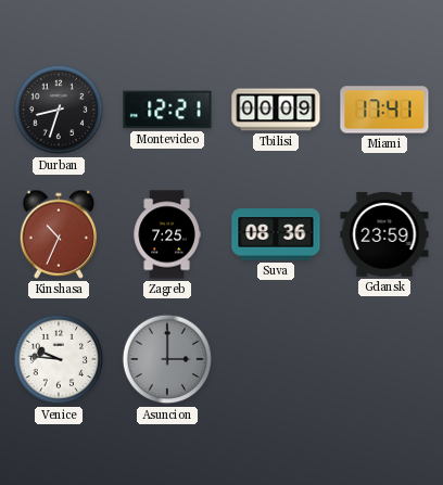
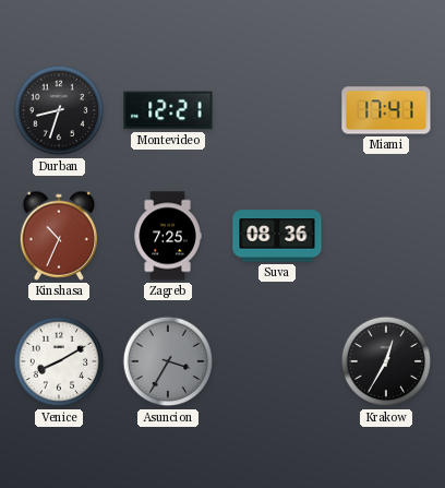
Tbilisi: 00:09 -> none
Gdansk: 23:59 -> none
Venice: 9:46 -> 8:10
Asuncion: 3:00 -> 3:35
Krakow: none -> 12:35
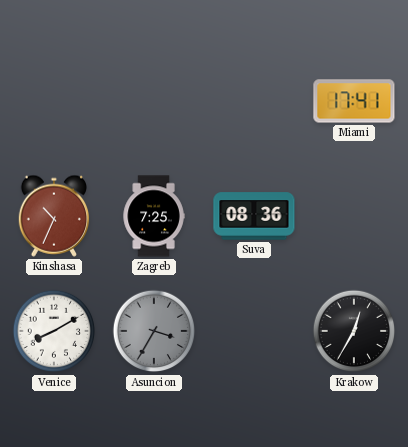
Durban: 8:33 -> none
Montevideo: 12:21 -> none
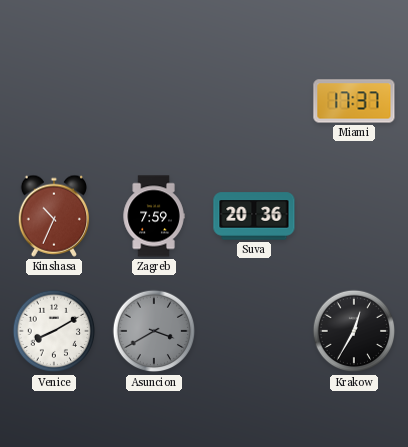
Miami: 17:41 -> 17:37
Zagreb: 7:25 -> 7:59
Suva: 08:36 -> 20:36
Asuncion: 3:35 -> 3:40
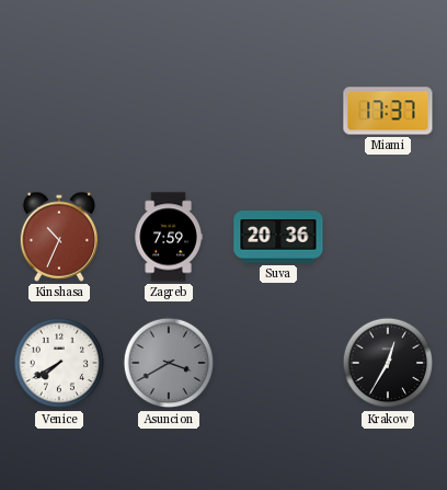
Venice: 8:10 -> 7:40
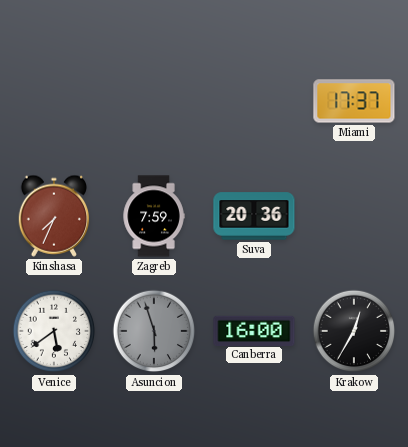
Kinshasa: 10:34 -> 7:34
Venice: 7:40 -> 5:39
Asuncion: 3:40 -> 5:57
Canberra: none -> 16:00
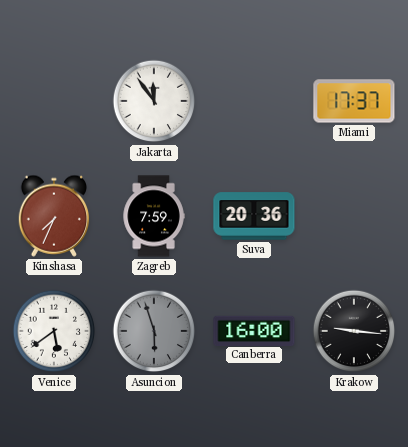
Jakarta: none -> 11:54
Krakow: 12:35 -> 9:16
